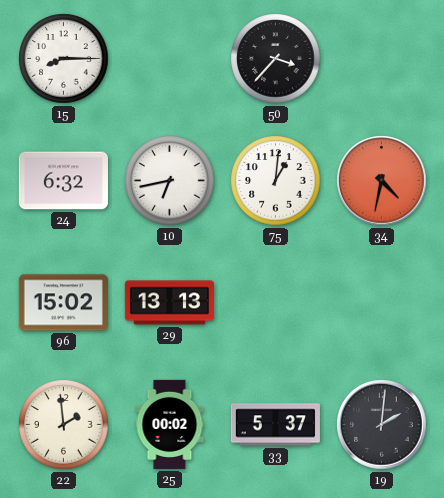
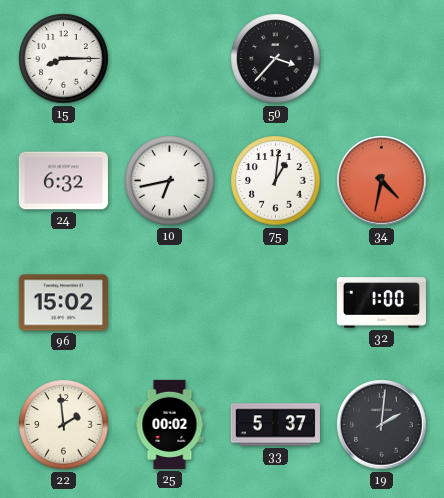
29: 13:13 -> none
32: none -> 1:00
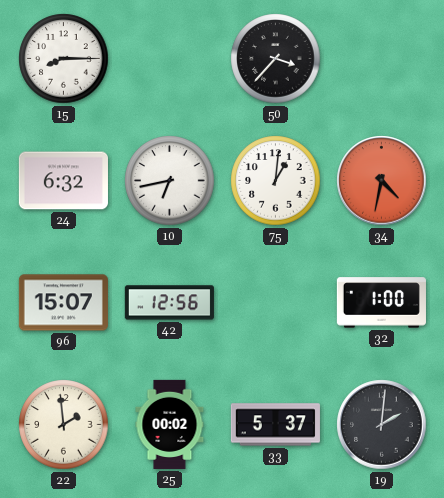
96: 15:02 -> 15:07
42: none -> 12:56
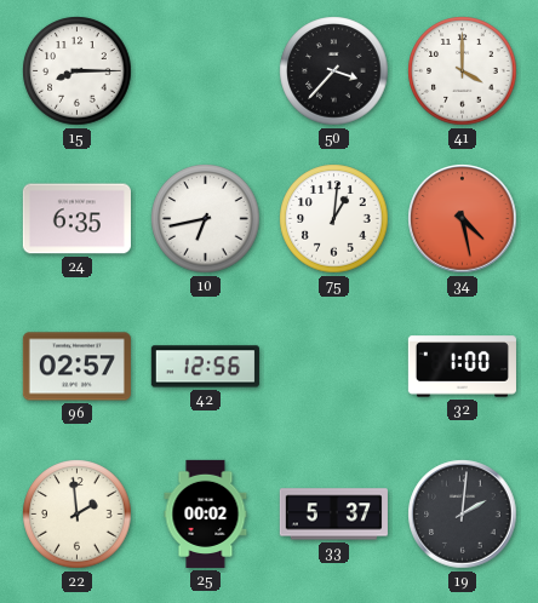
41: none -> 4:00
24: 6:32 -> 6:35
34: 4:32 -> 4:28
96: 15:07 -> 02:57
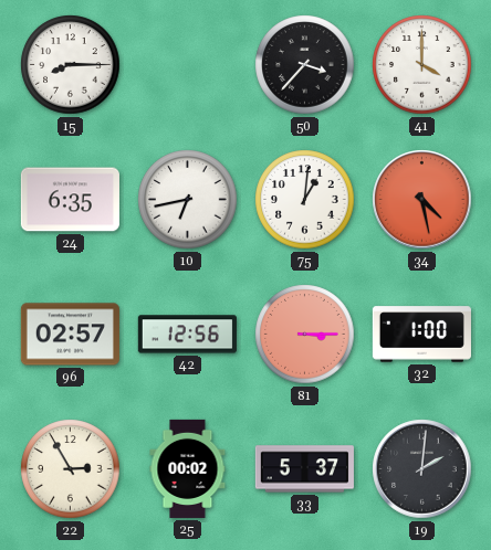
81: none -> 3:15
22: 1:59 -> 2:55
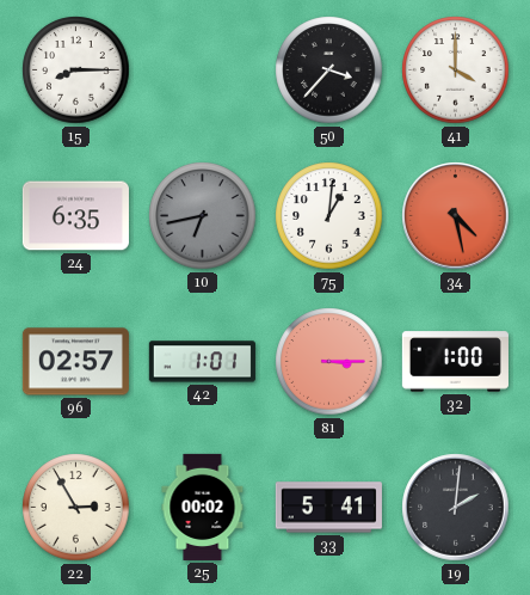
10 dial: white -> grey
42: 12:56 -> 1:01
33: 5:37 -> 5:41
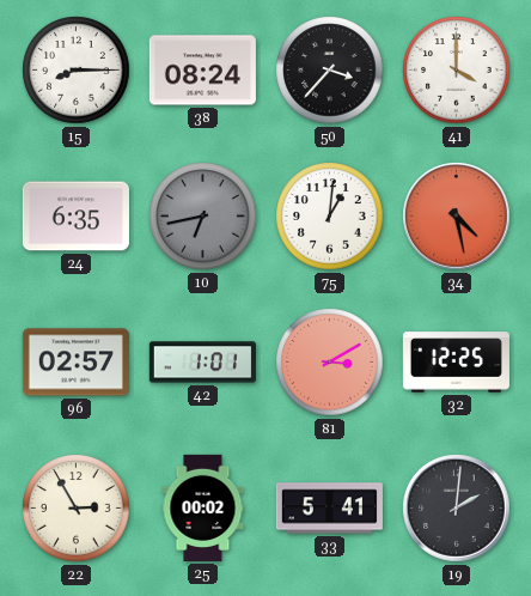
38: none -> 08:24
81: 3:15 -> 3:10
32: 1:00 -> 12:25
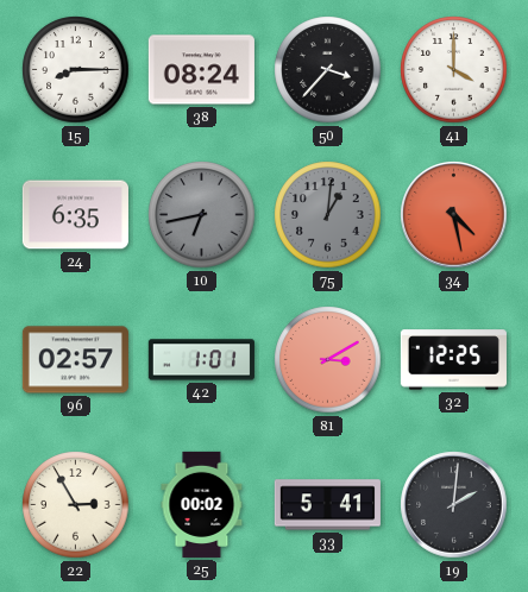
75 dial: white -> grey
